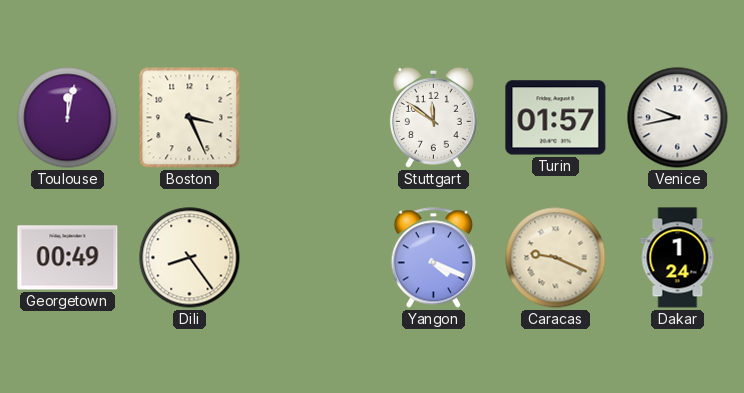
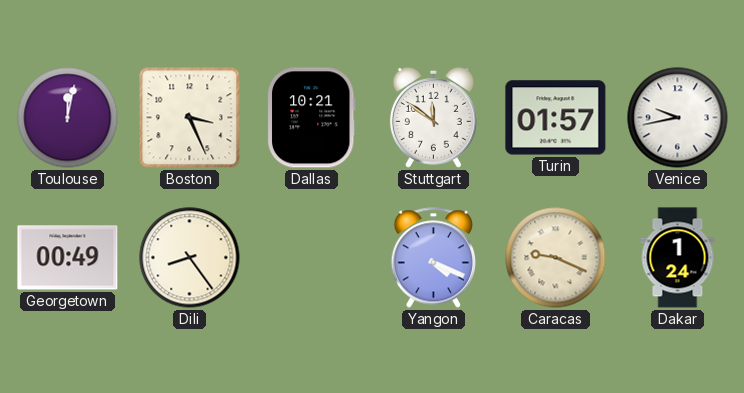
Dallas: none -> 10:21
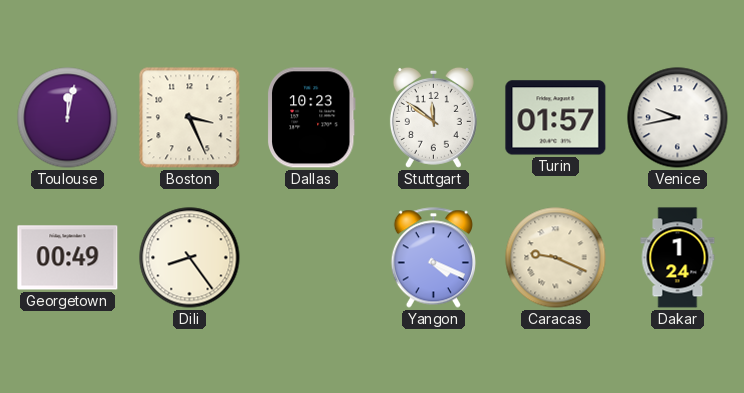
Dallas: 10:21 -> 10:23
